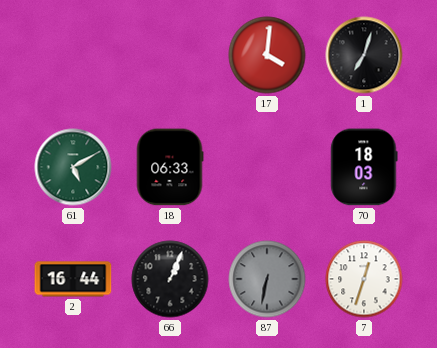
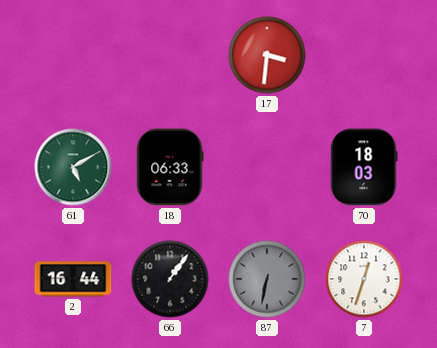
17: 4:01 -> 3:31
1: 7:03 -> none
66: 1:04 -> 1:06
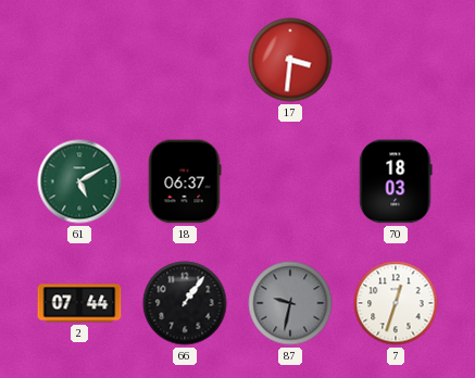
18: 06:33 -> 06:37
2: 16:44 -> 07:44
87: 6:32 -> 9:32
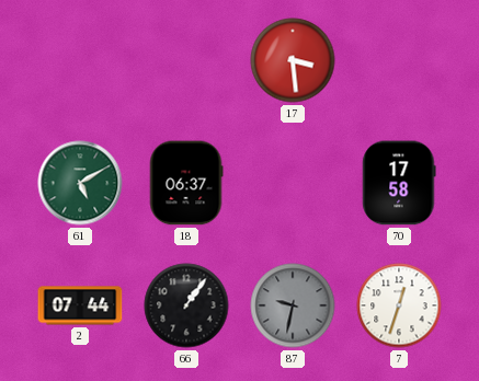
17: 3:31 -> 3:29
70: 18:03 -> 17:58
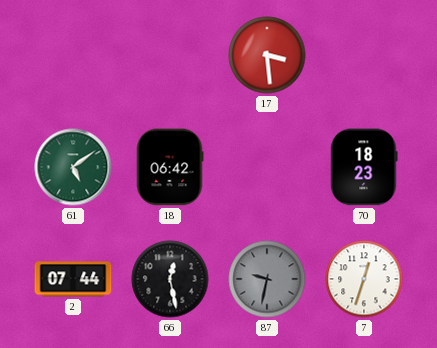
61: 5:10 -> 5:09
18: 06:37 -> 06:42
70: 17:58 -> 18:23
66: 1:06 -> 12:28
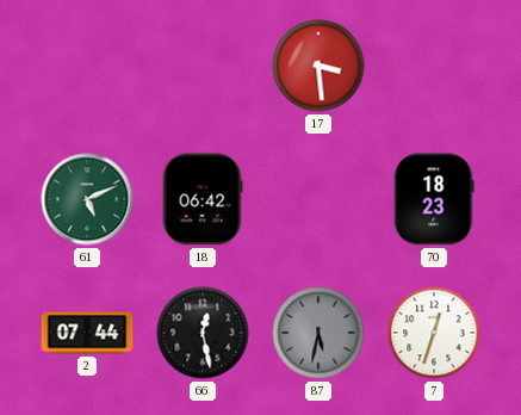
61: 5:09 -> 5:11
87: 9:32 -> 5:32
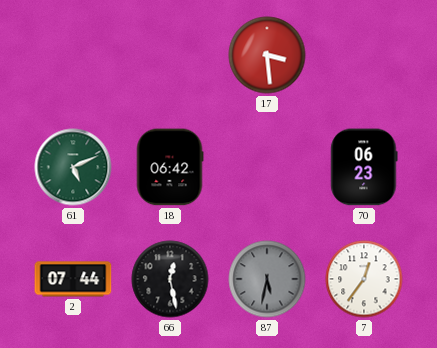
70: 18:23 -> 06:23
7: 12:33 -> 12:36
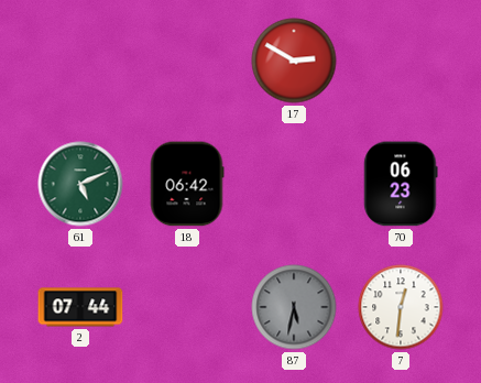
17: 3:29 -> 2:50
66: 12:28 -> none
7: 12:36 -> 12:31
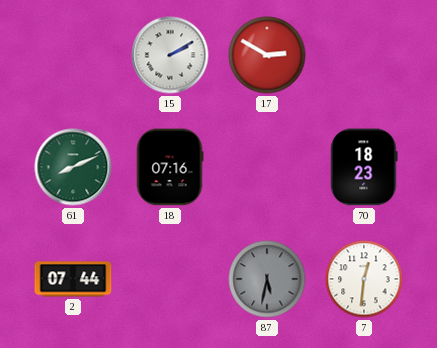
15: none -> 2:10
61: 5:11 -> 8:11
18: 06:42 -> 07:16
70: 06:23 -> 18:23
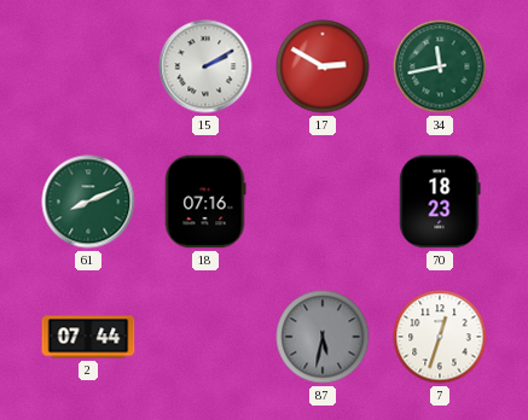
34: none -> 11:43
7: 12:31 -> 12:33
